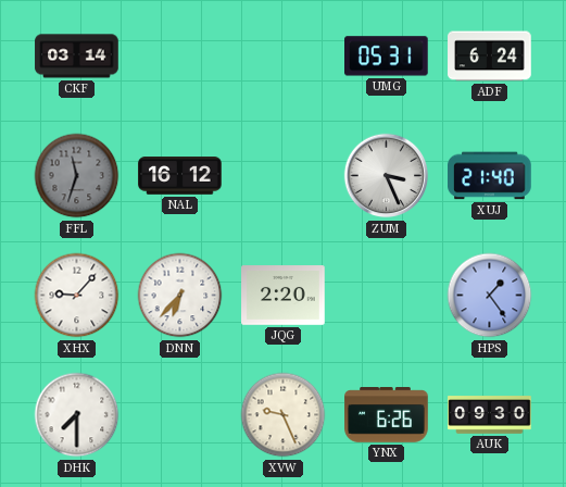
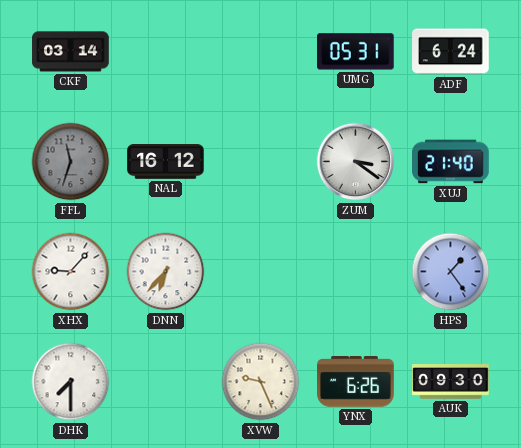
ZUM: 3:26 -> 3:21
JQG: 2:20 -> none
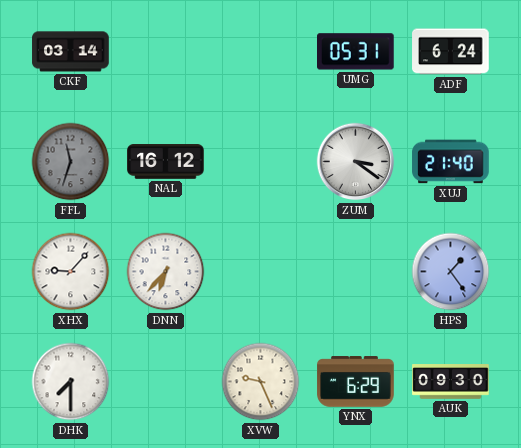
YNX: 6:26 -> 6:29
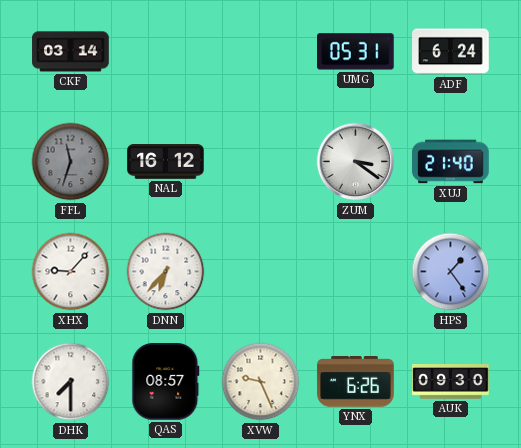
QAS: none -> 08:57
YNX: 6:29 -> 6:26
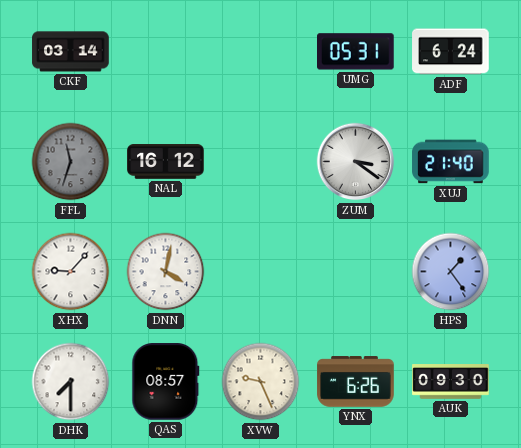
DNN: 6:37 -> 4:02
